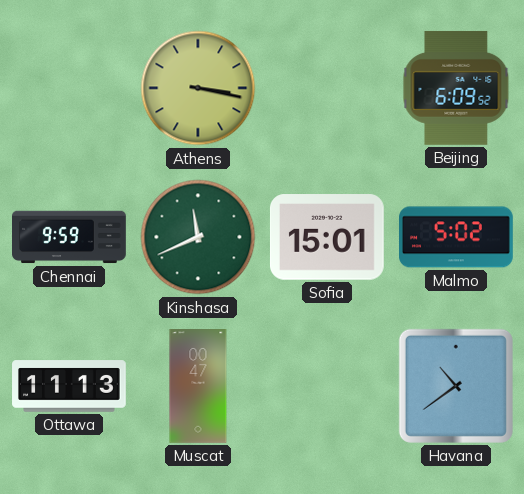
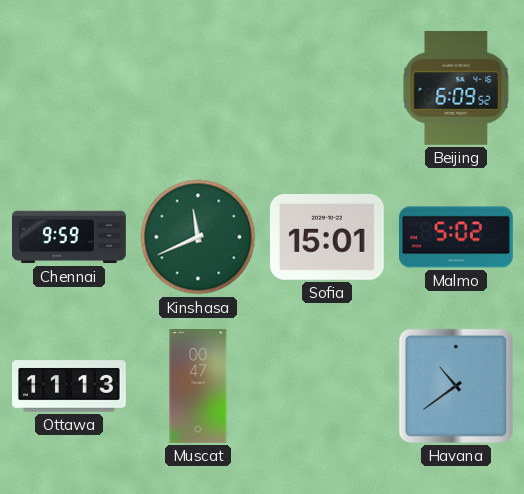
Athens: 3:17 -> none
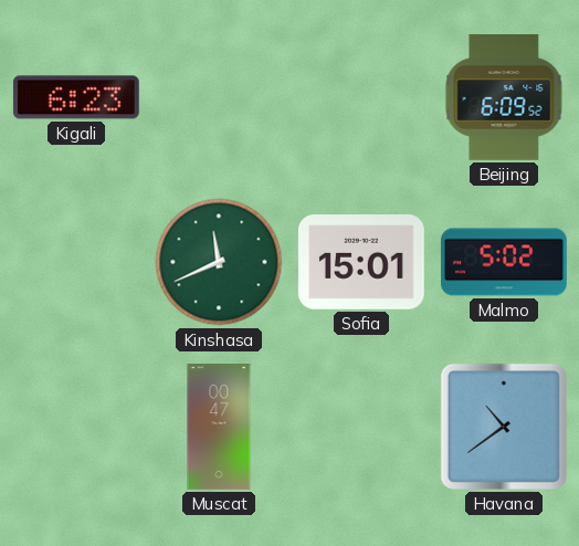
Kigali: none -> 6:23
Chennai: 9:59 -> none
Ottawa: 11:13 -> none
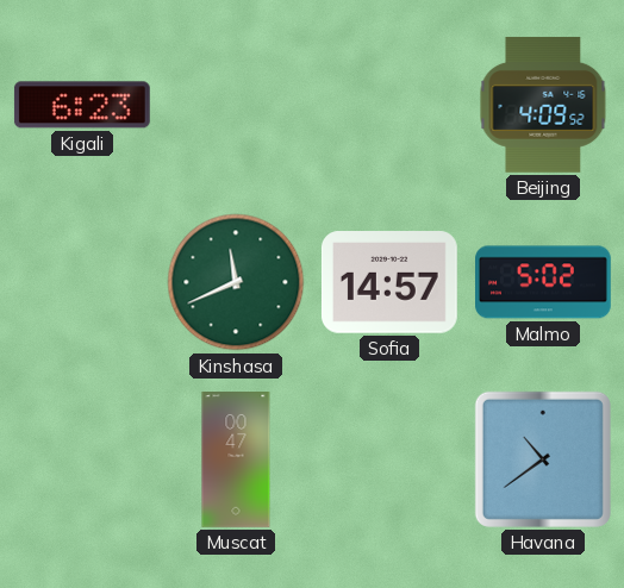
Beijing: 6:09 -> 4:09
Sofia: 15:01 -> 14:57
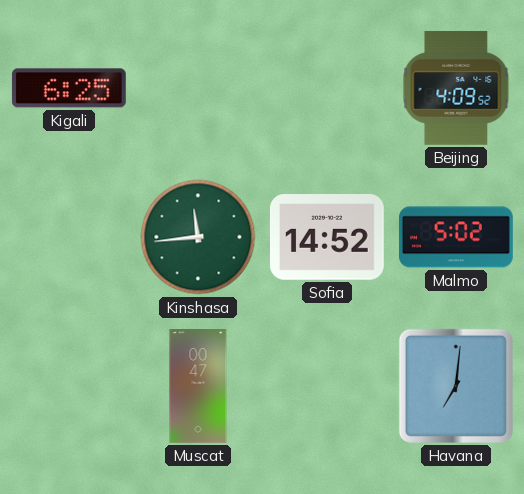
Kigali: 6:23 -> 6:25
Kinshasa: 11:41 -> 11:44
Sofia: 14:57 -> 14:52
Havana: 10:39 -> 7:01
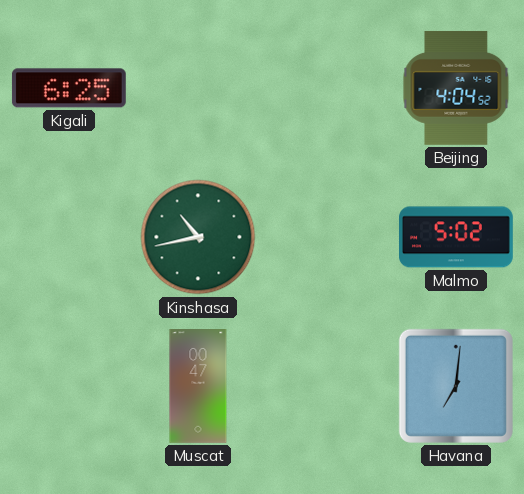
Beijing: 4:09 -> 4:04
Kinshasa: 11:44 -> 10:43
Sofia: 14:52 -> none
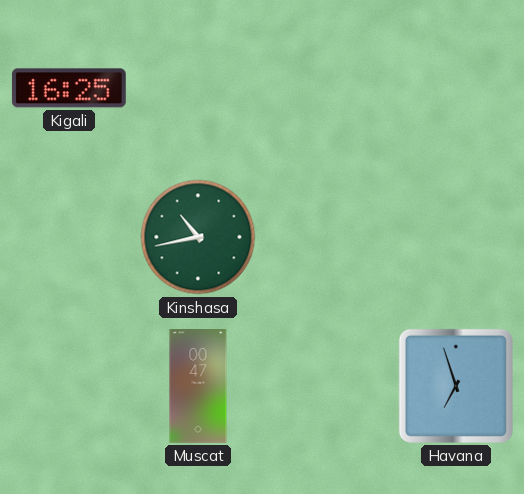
Kigali: 6:25 -> 16:25
Beijing: 4:04 -> none
Malmo: 5:02 -> none
Havana: 7:01 -> 6:57
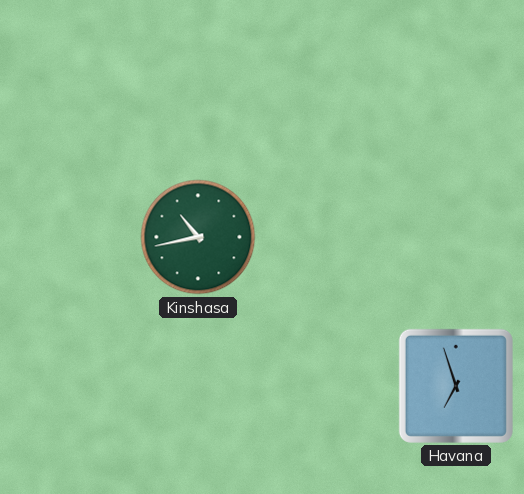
Kigali: 16:25 -> none
Muscat: 00:47 -> none
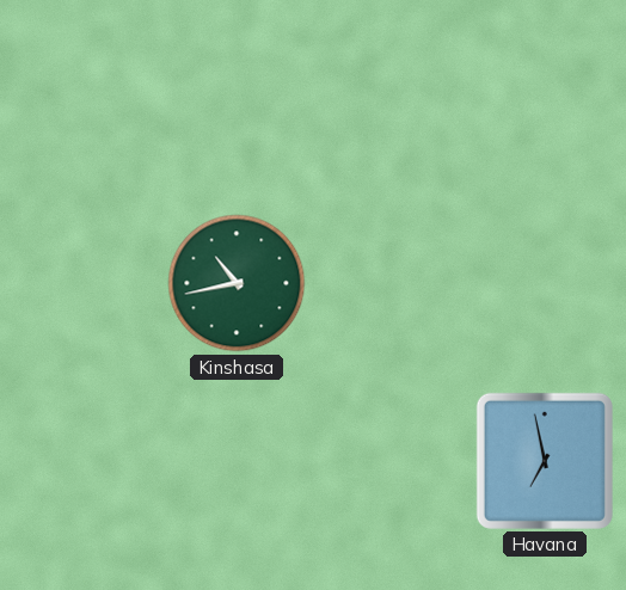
Havana: 6:57 -> 6:58
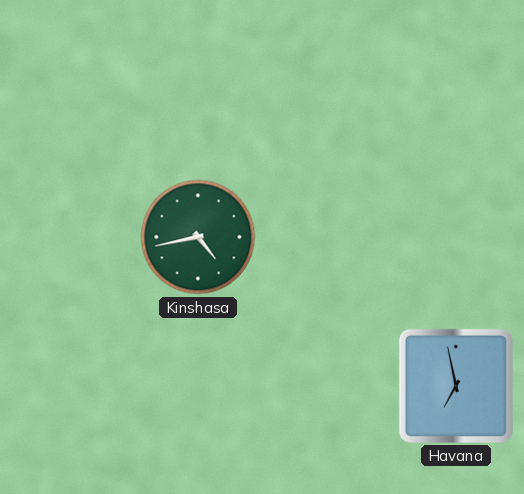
Kinshasa: 10:43 -> 4:43
